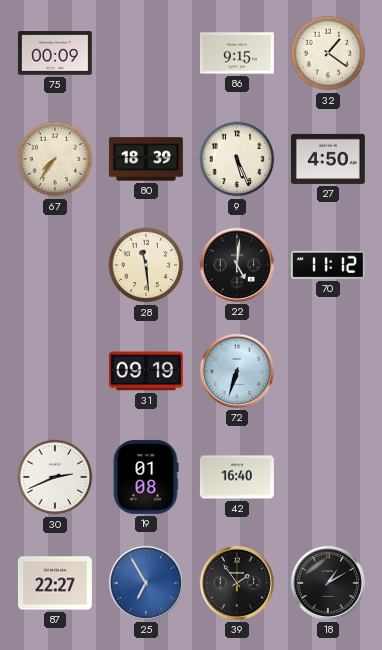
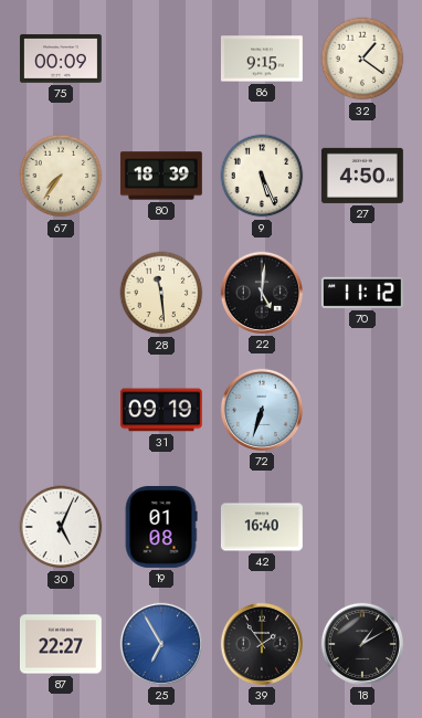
30: 2:41 -> 5:04
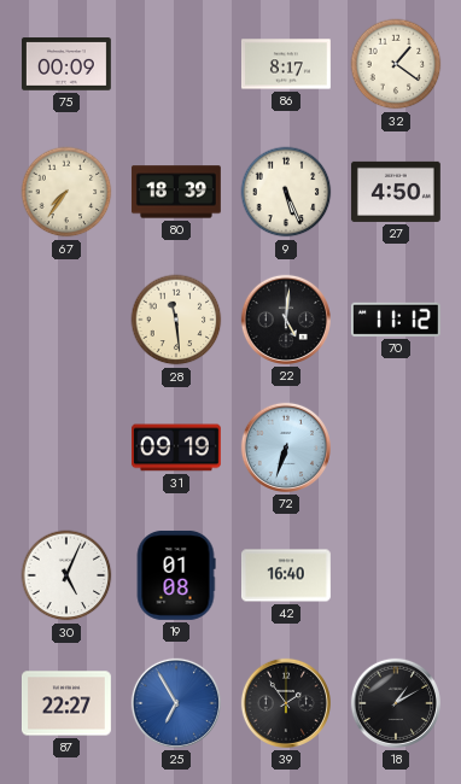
86: 9:15 -> 8:17
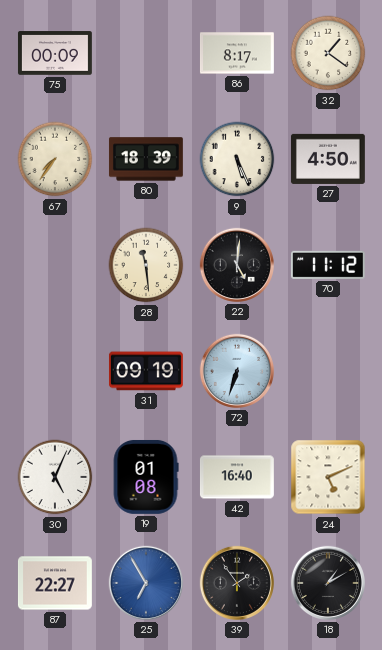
24: none -> 5:11
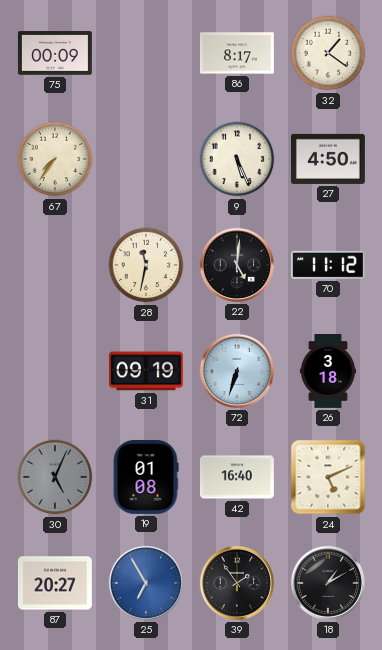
80: 18:39 -> none
28: 11:29 -> 11:32
26: none -> 3:18
30 dial: white -> grey
87: 22:27 -> 20:27
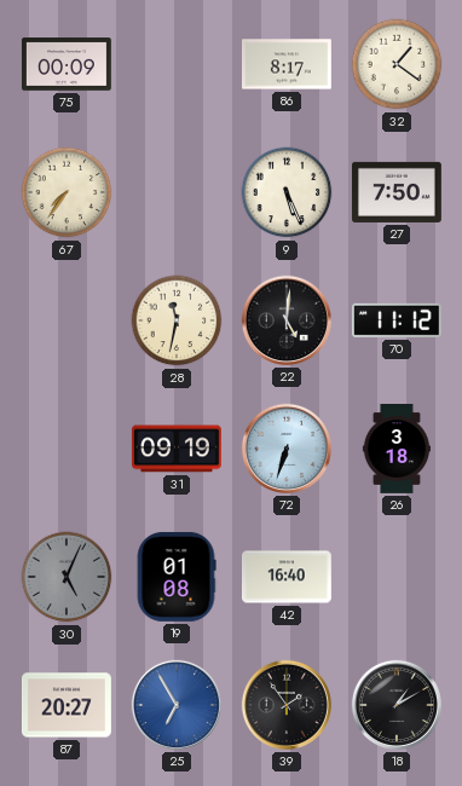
27: 4:50 -> 7:50
24: 5:11 -> none
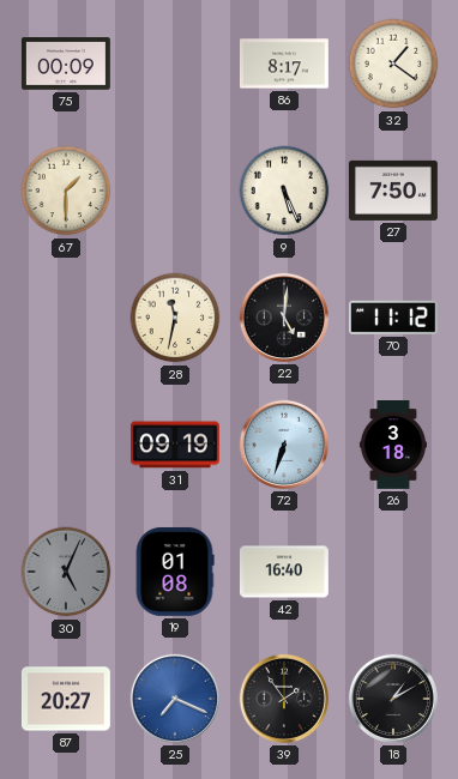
67: 7:36 -> 1:30
25: 6:55 -> 7:19
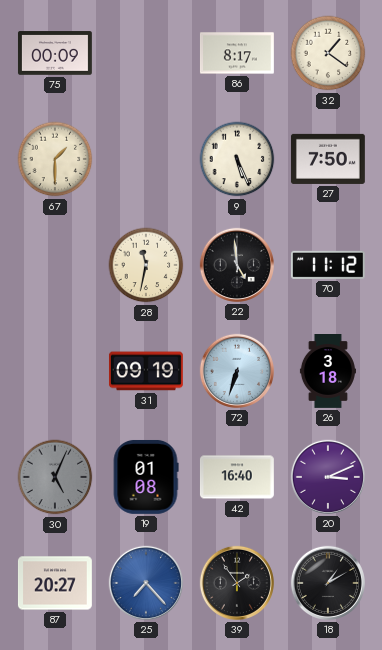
22: 5:01 -> 4:59
20: none -> 3:11
25: 7:19 -> 7:23
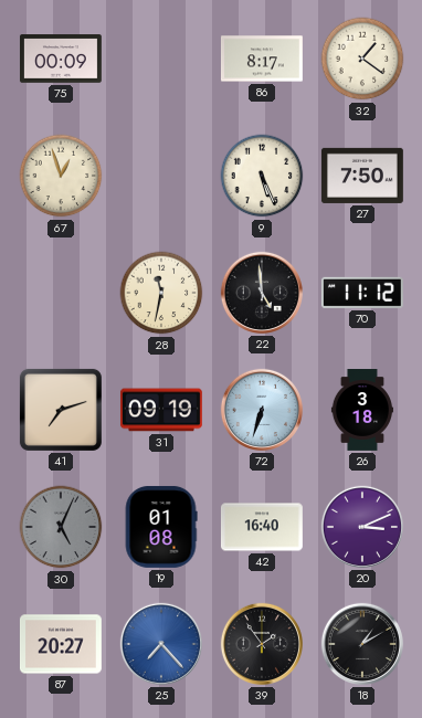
67: 1:30 -> 12:57
41: none -> 7:12
